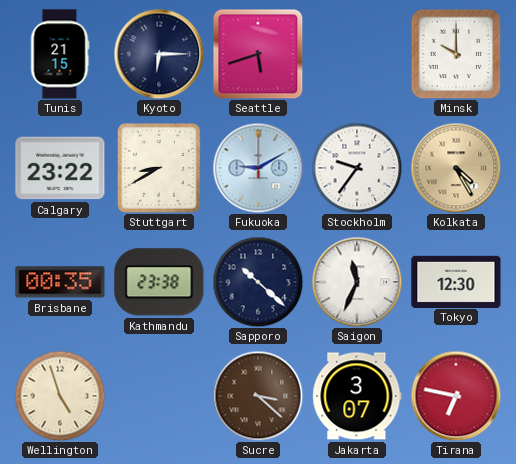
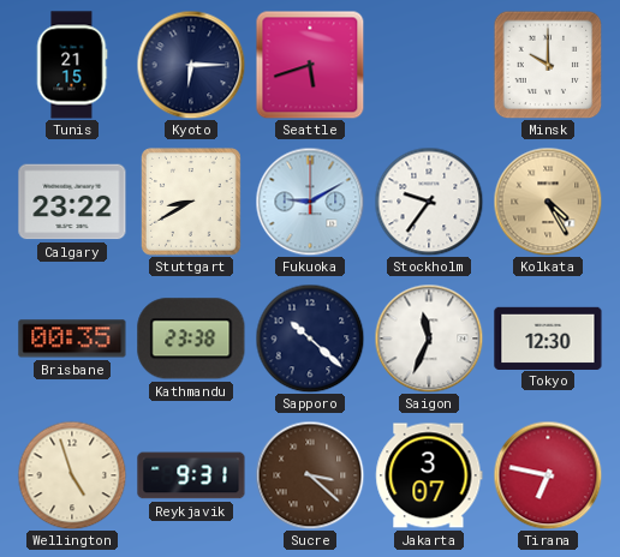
Reykjavik: none -> 9:31
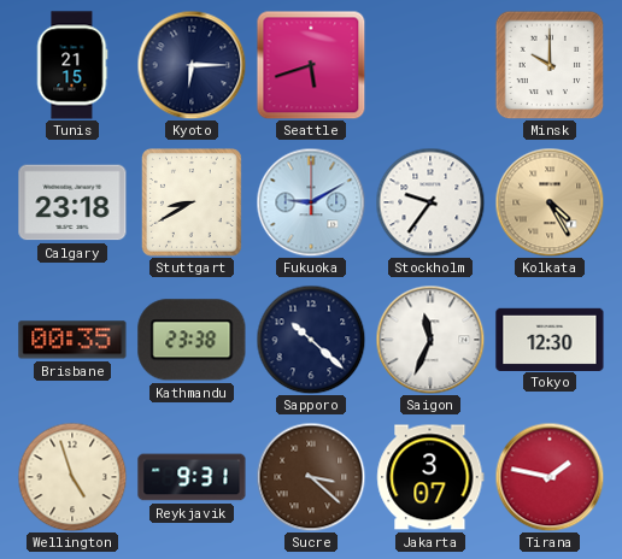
Calgary: 23:22 -> 23:18
Tirana: 6:47 -> 1:47
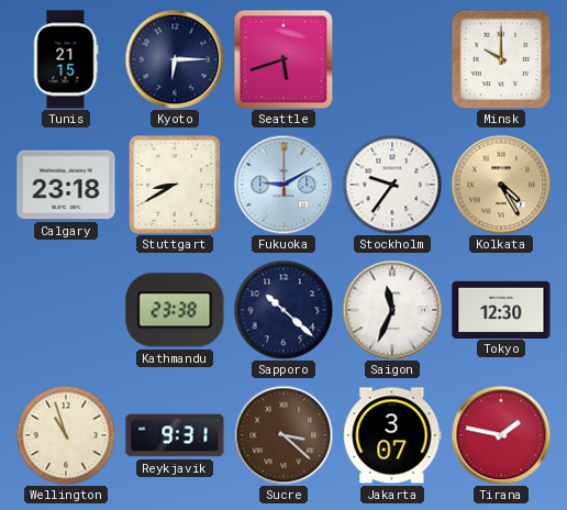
Brisbane: 00:35 -> none
Wellington: 4:57 -> 10:57
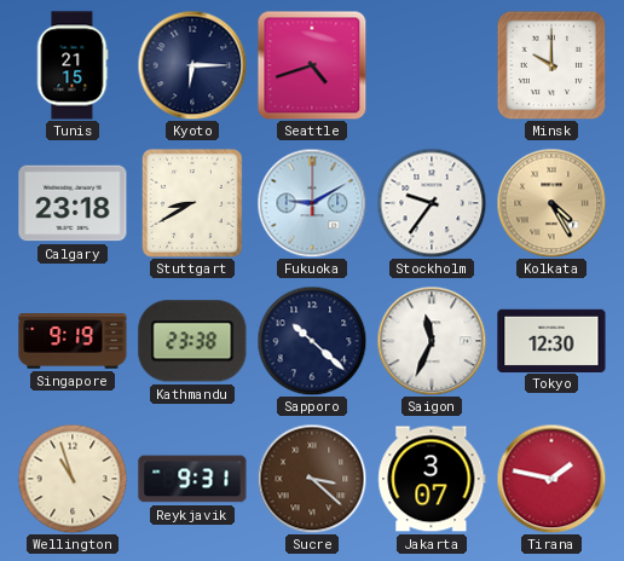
Seattle: 5:42 -> 4:42
Singapore: none -> 9:19
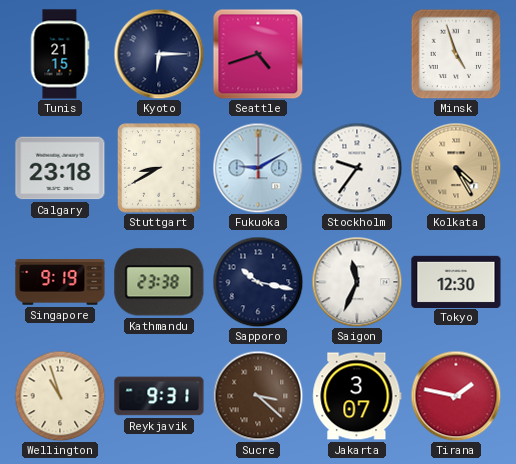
Minsk: 10:00 -> 4:57
Sapporo: 10:22 -> 10:17
